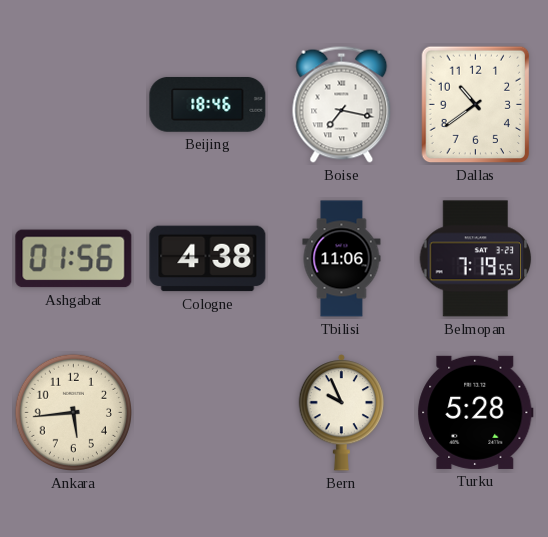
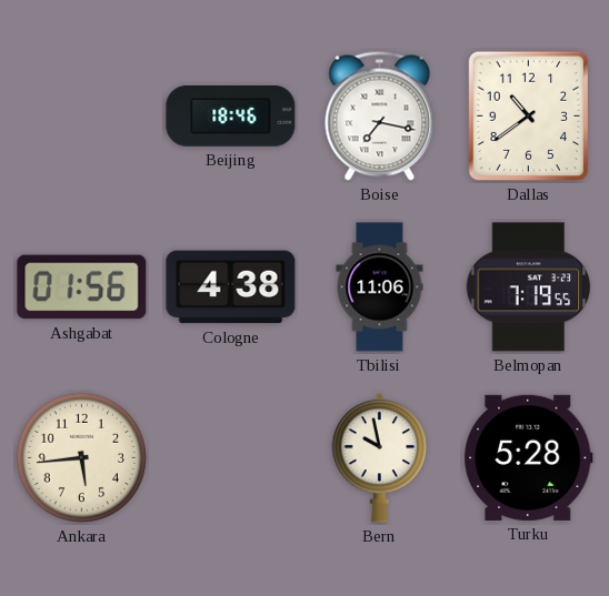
Bern: 9:56 -> 9:58
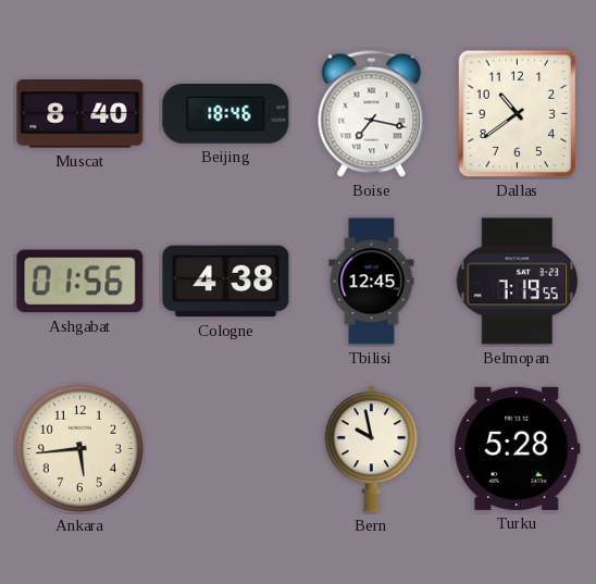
Muscat: none -> 8:40
Tbilisi: 11:06 -> 12:45
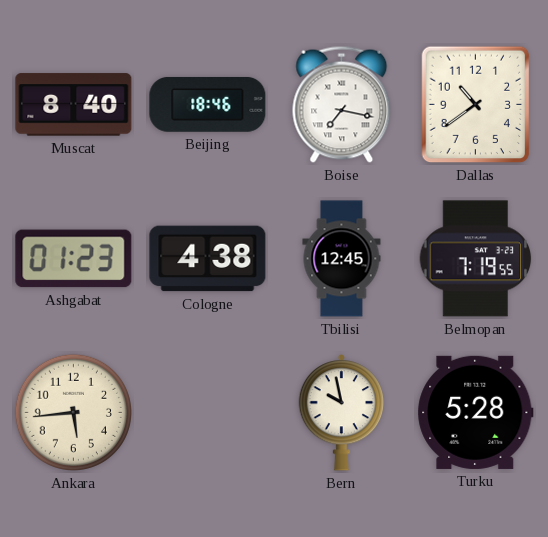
Ashgabat: 01:56 -> 01:23
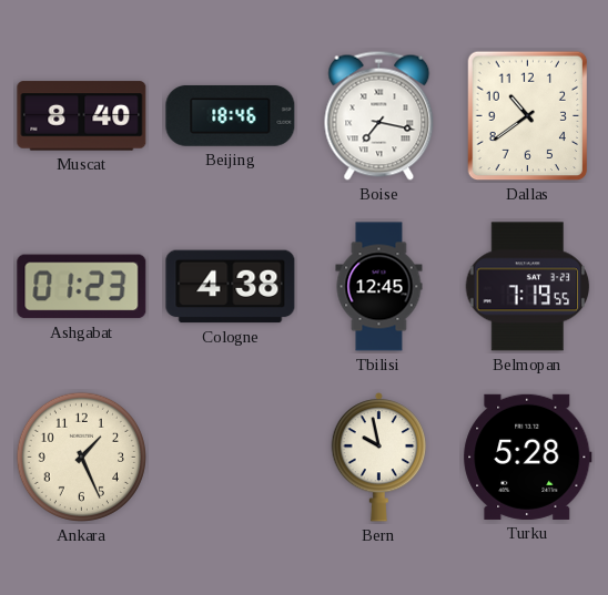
Ankara: 5:44 -> 1:26
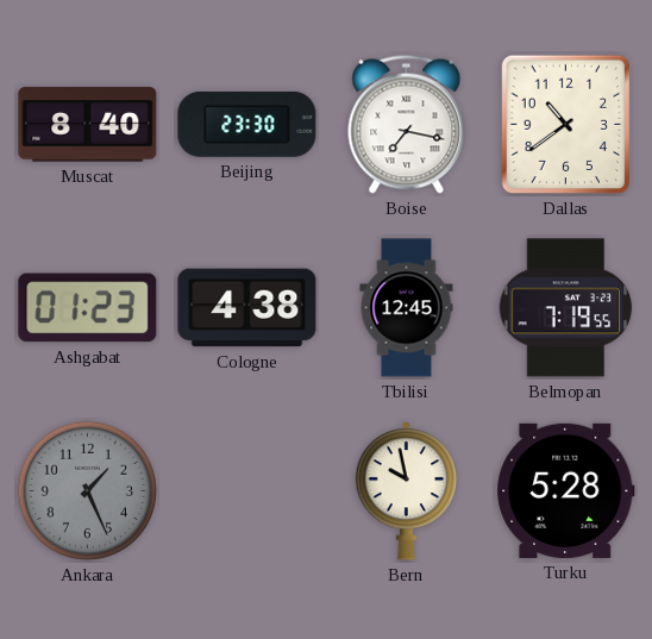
Beijing: 18:46 -> 23:30
Ankara dial: cream -> grey
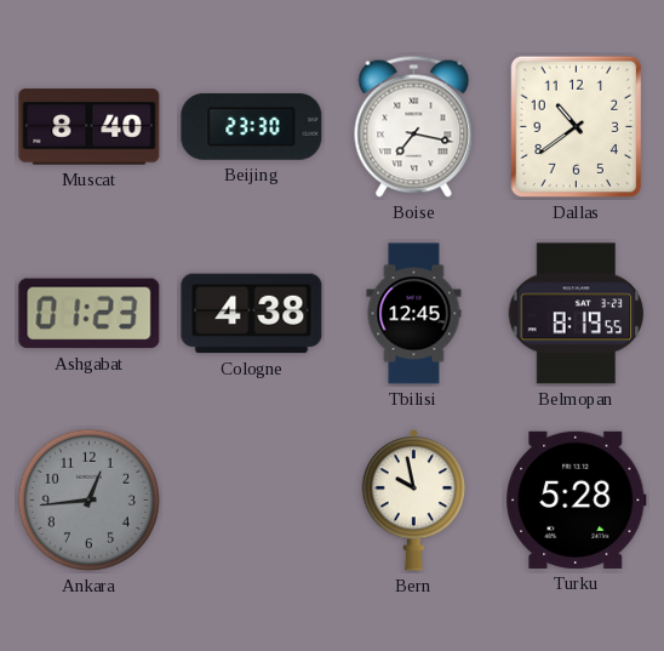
Belmopan: 7:19 -> 8:19
Ankara: 1:26 -> 12:44
